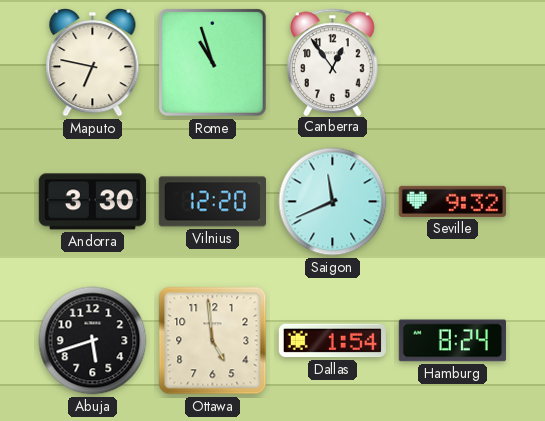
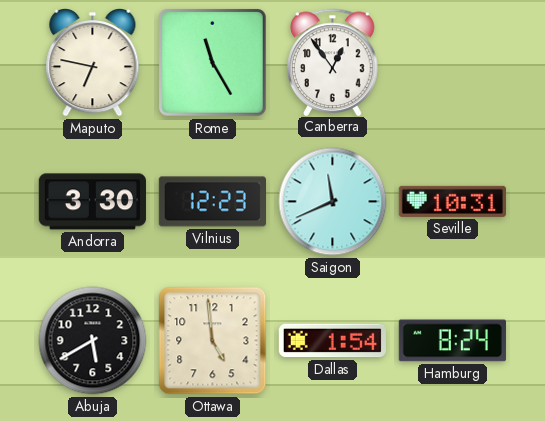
Rome: 10:57 -> 11:25
Vilnius: 12:20 -> 12:23
Seville: 9:32 -> 10:31
Abuja: 5:42 -> 5:40
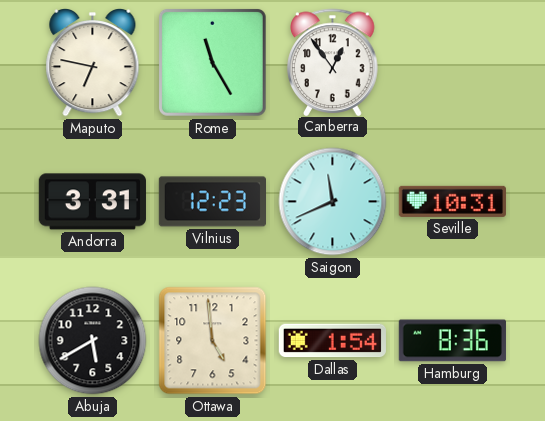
Andorra: 3:30 -> 3:31
Hamburg: 8:24 -> 8:36
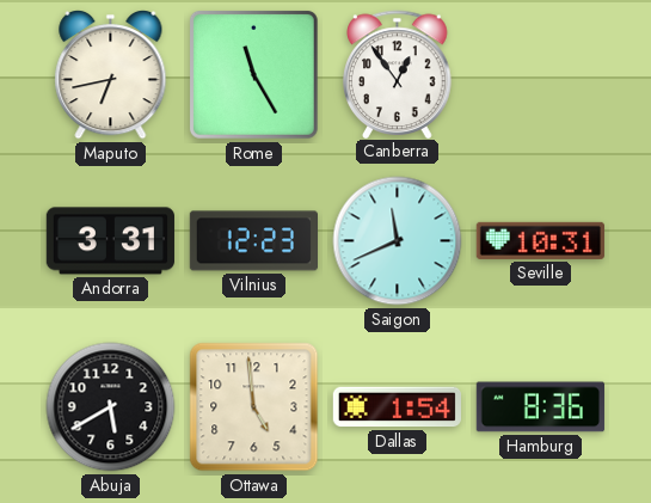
Maputo: 6:47 -> 6:43
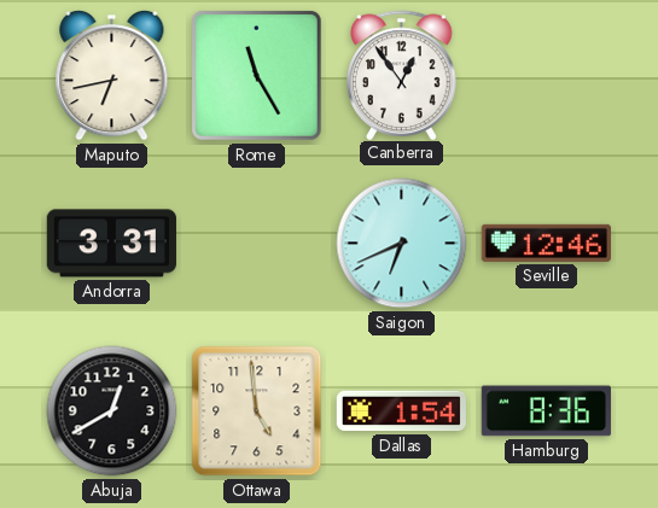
Vilnius: 12:23 -> none
Saigon: 11:41 -> 6:41
Seville: 10:31 -> 12:46
Abuja: 5:40 -> 12:40
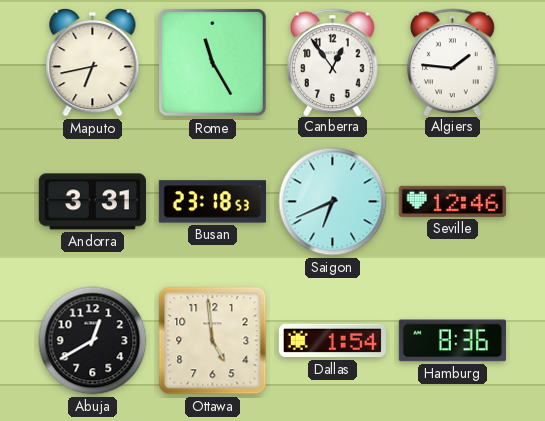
Algiers: none -> 1:46
Busan: none -> 23:18
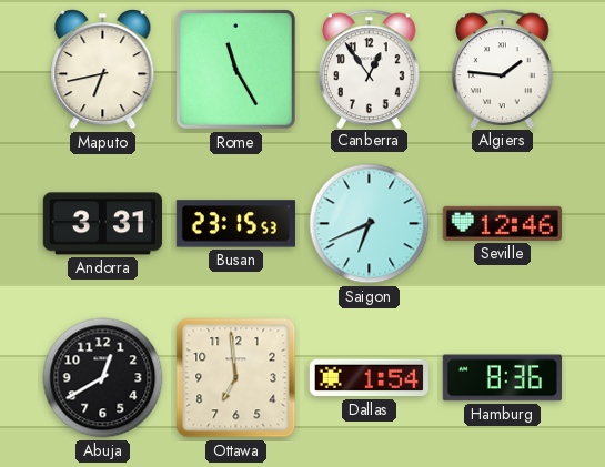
Busan: 23:18 -> 23:15
Ottawa: 4:59 -> 6:59
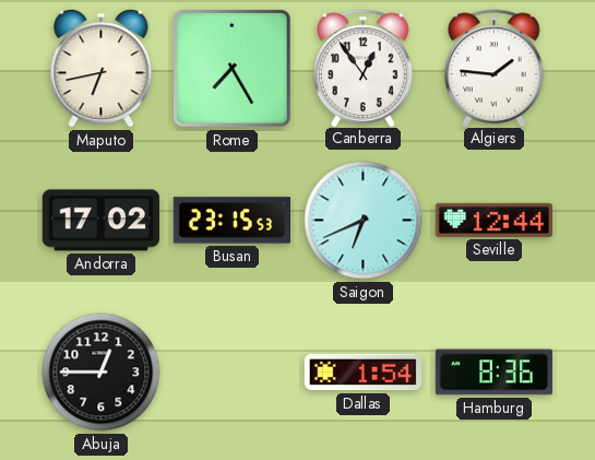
Rome: 11:25 -> 7:25
Andorra: 3:31 -> 17:02
Seville: 12:46 -> 12:44
Abuja: 12:40 -> 12:45
Ottawa: 6:59 -> none
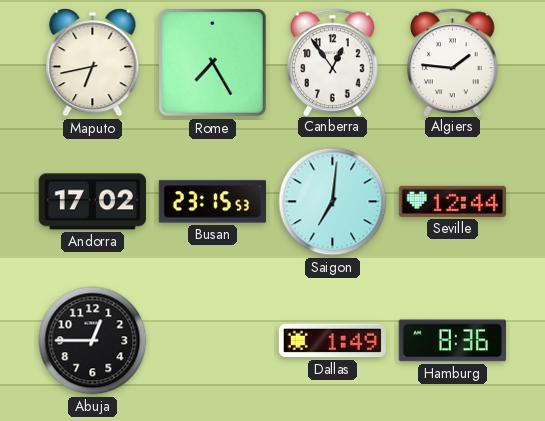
Saigon: 6:41 -> 7:01
Dallas: 1:54 -> 1:49
